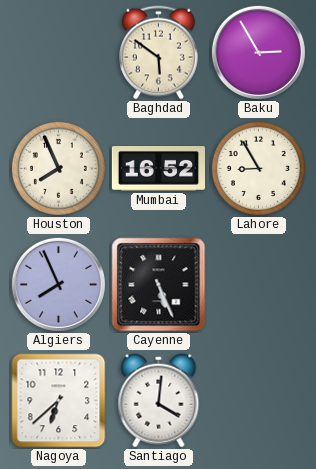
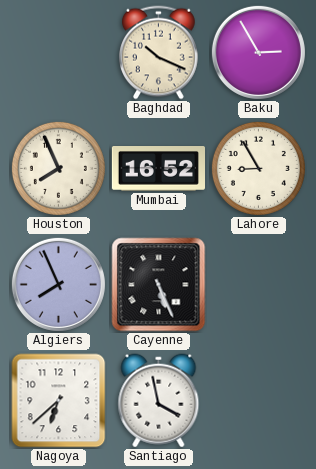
Baghdad: 5:51 -> 10:19
Santiago: 4:01 -> 3:58
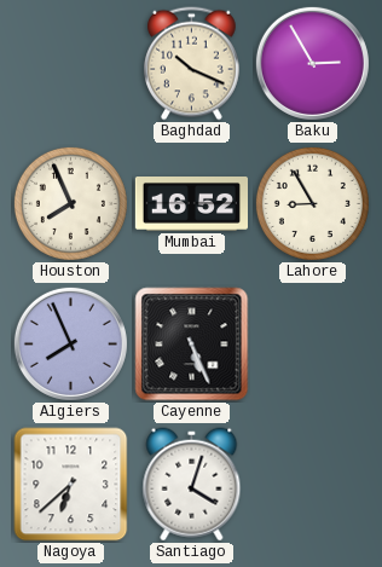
Santiago: 3:58 -> 4:03
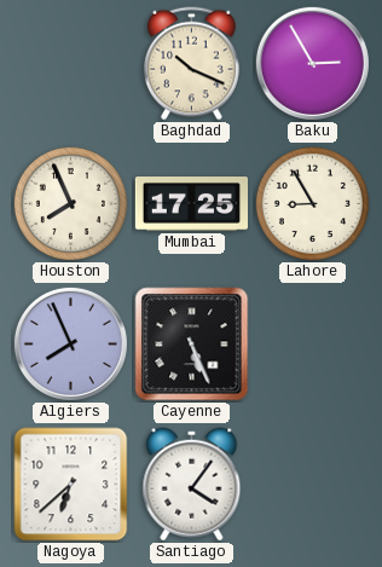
Mumbai: 16:52 -> 17:25
Santiago: 4:03 -> 4:06
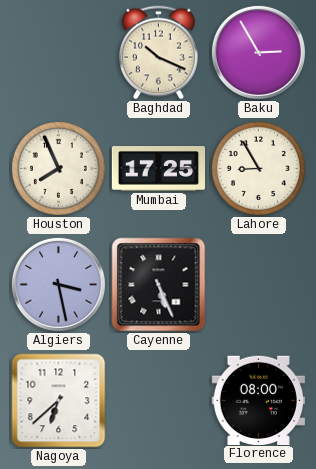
Algiers: 7:56 -> 3:28
Santiago: 4:06 -> none
Florence: none -> 08:00
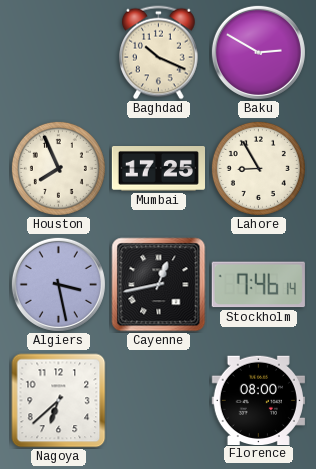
Baku: 2:55 -> 2:50
Cayenne: 5:26 -> 12:43
Stockholm: none -> 7:46
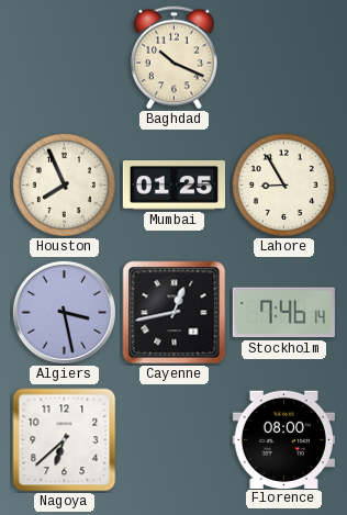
Baku: 2:50 -> none
Mumbai: 17:25 -> 01:25
